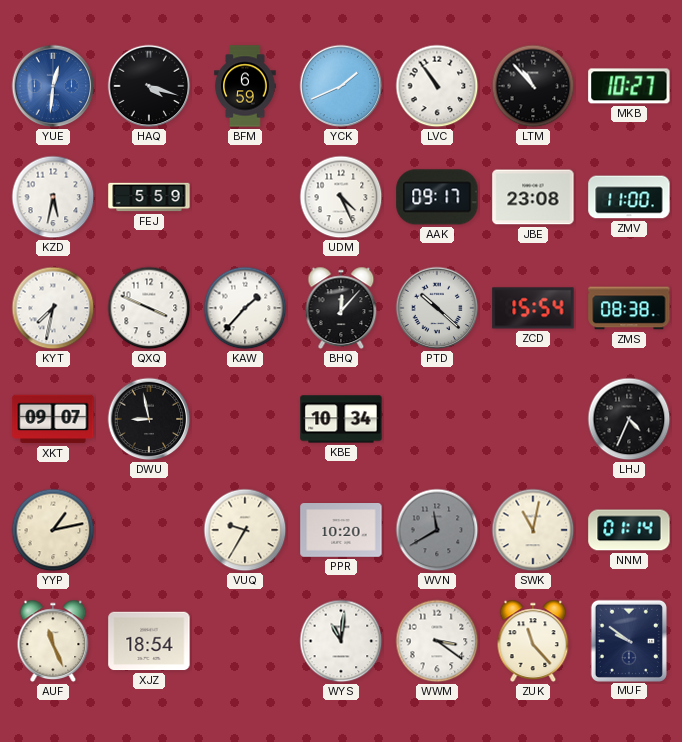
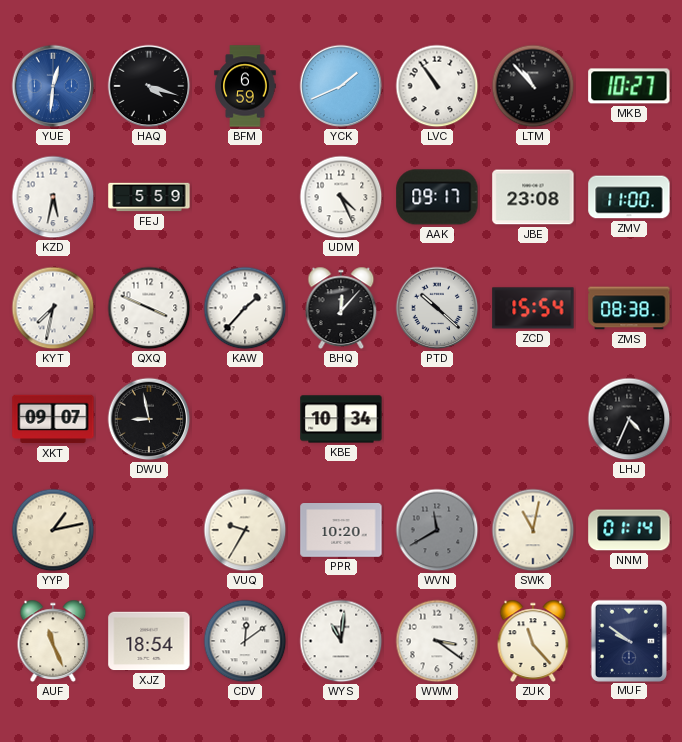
CDV: none -> 12:09
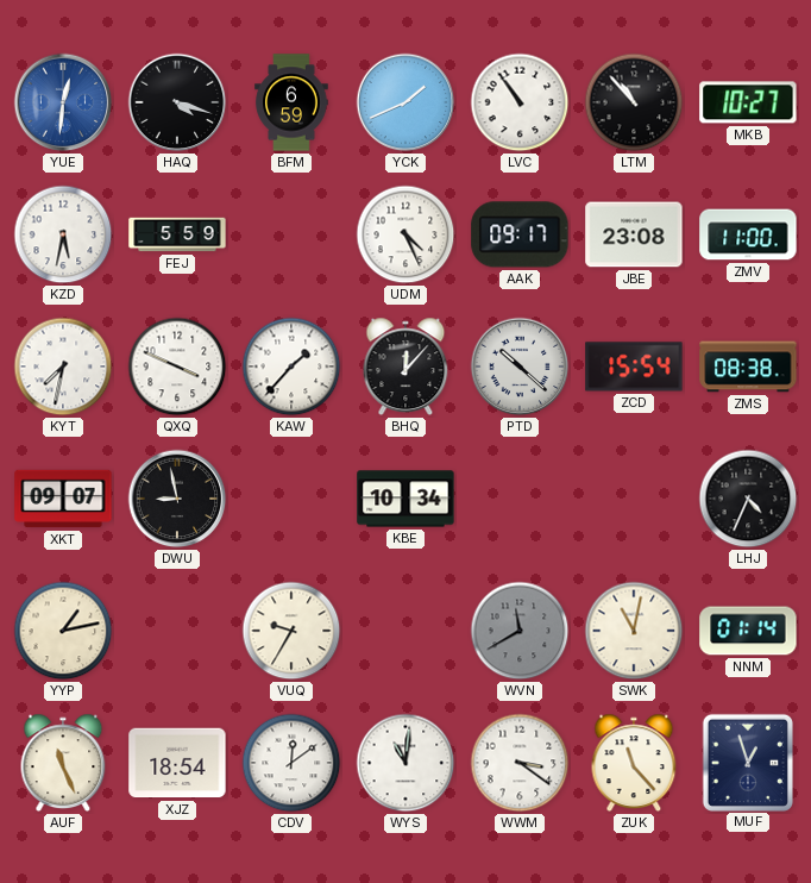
PPR: 10:20 -> none
MUF: 9:51 -> 12:57
